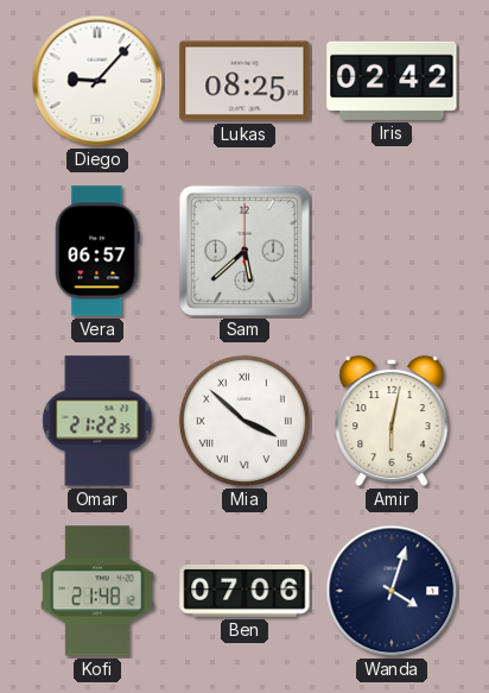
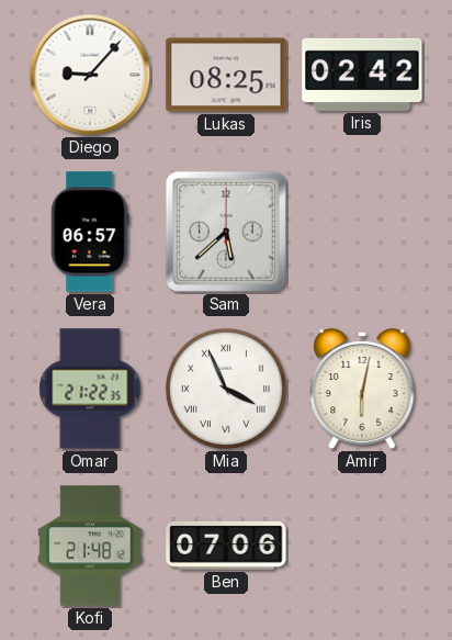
Mia: 3:52 -> 3:56
Wanda: 4:03 -> none
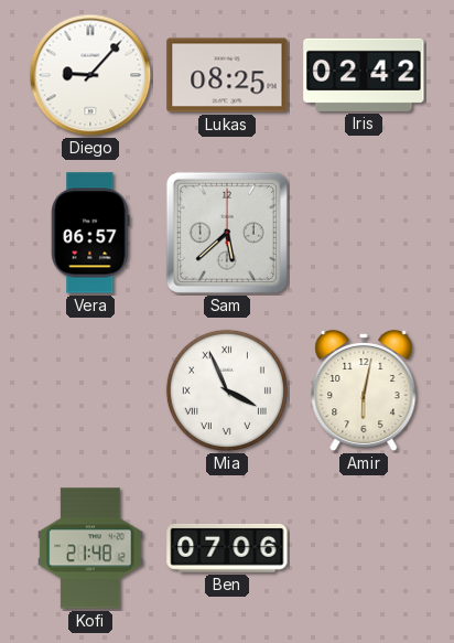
Omar: 21:22 -> none
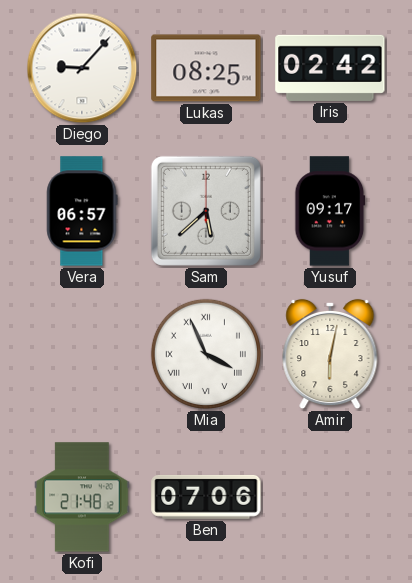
Yusuf: none -> 09:17
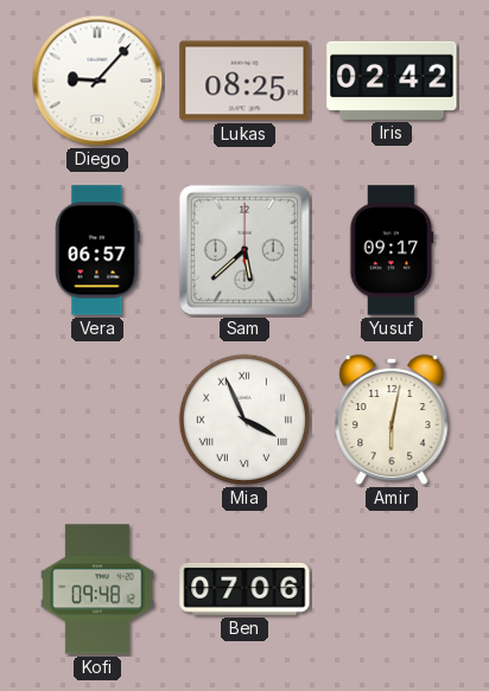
Kofi: 21:48 -> 09:48
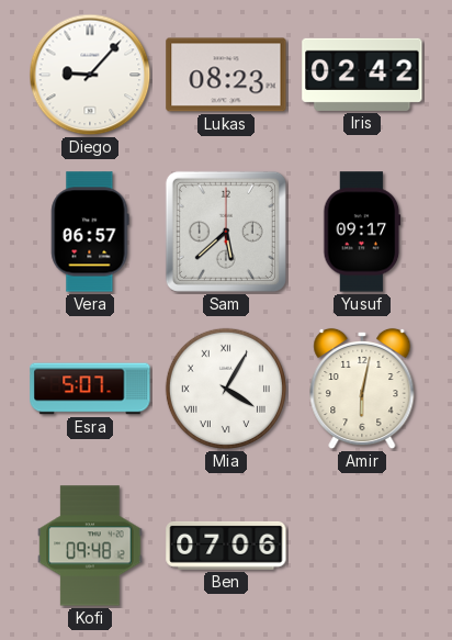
Lukas: 08:25 -> 08:23
Esra: none -> 5:07
Mia: 3:56 -> 4:05
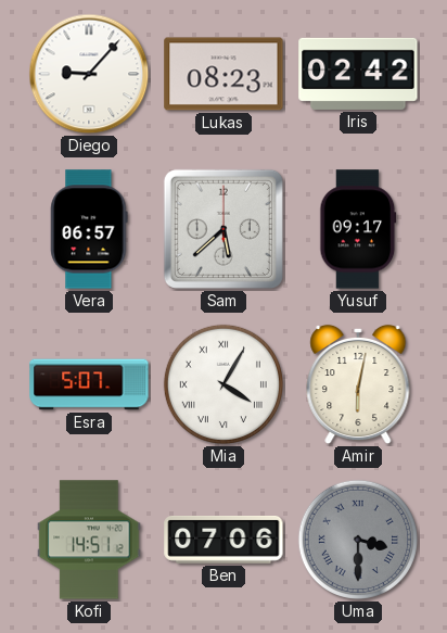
Kofi: 09:48 -> 14:51
Uma: none -> 3:30
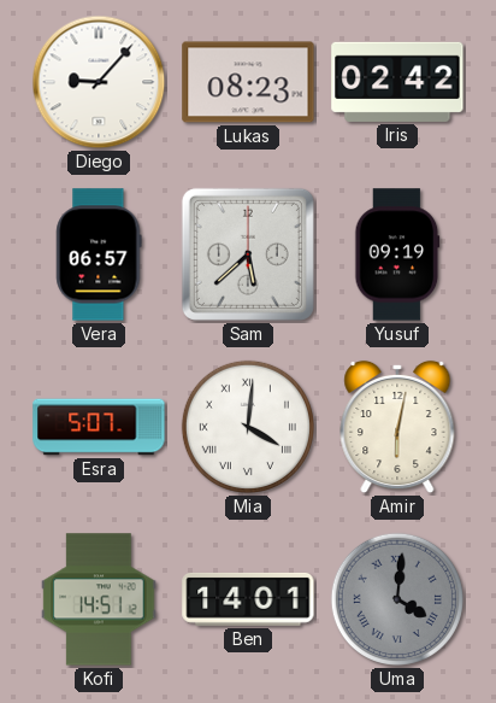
Yusuf: 09:17 -> 09:19
Mia: 4:05 -> 4:01
Ben: 07:06 -> 14:01
Uma: 3:30 -> 4:01
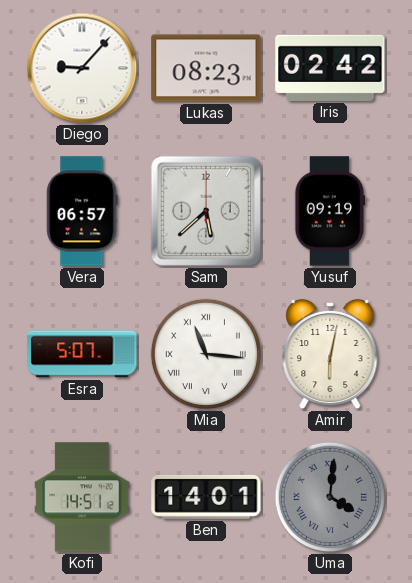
Mia: 4:01 -> 11:16
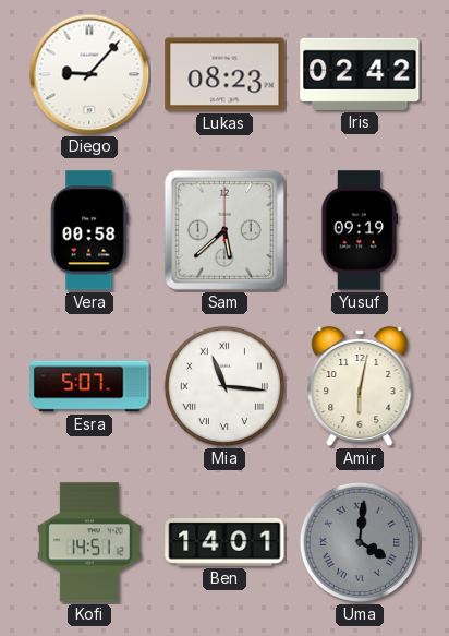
Vera: 06:57 -> 00:58
